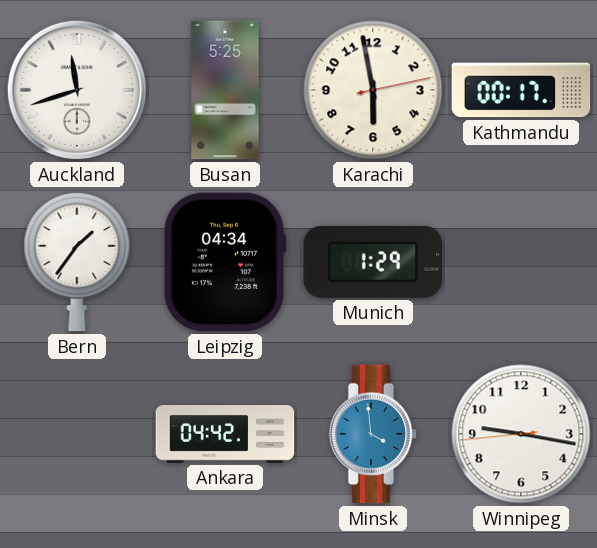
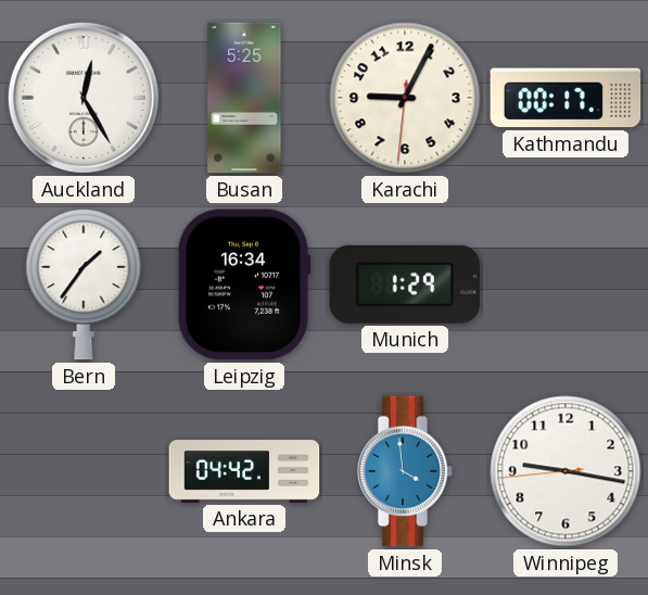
Auckland: 11:42 -> 12:25
Karachi: 5:58 -> 9:04
Leipzig: 04:34 -> 16:34
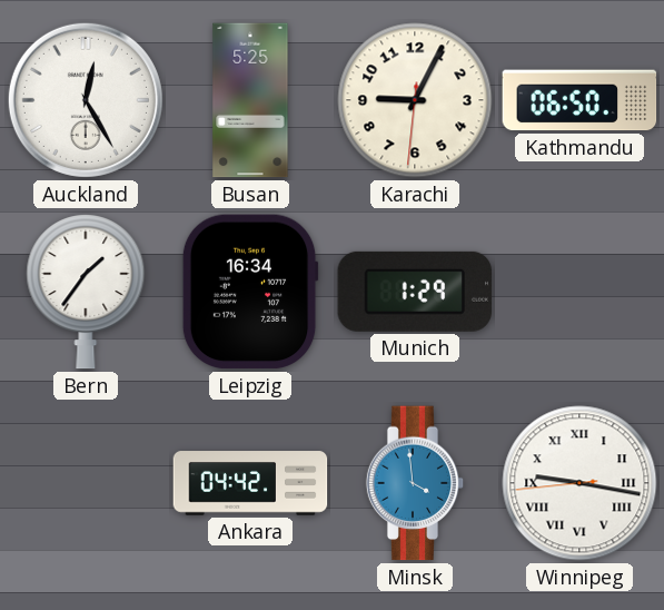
Kathmandu: 00:17 -> 06:50
Winnipeg numerals: Arabic -> Roman
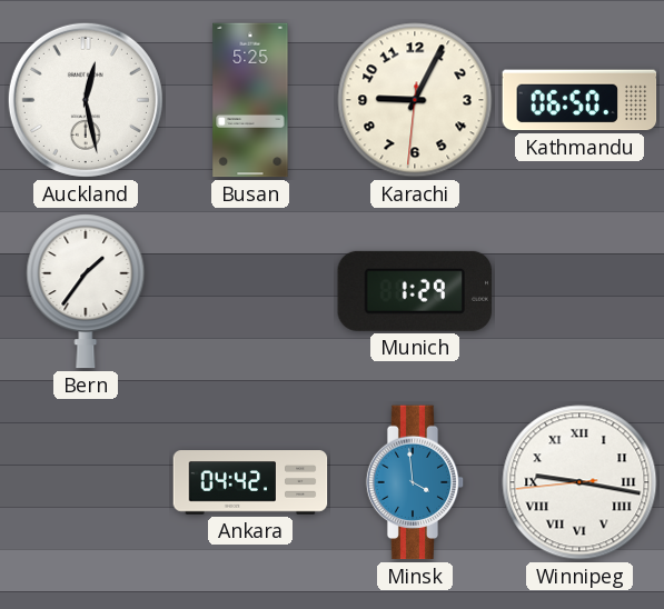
Auckland: 12:25 -> 12:28
Leipzig: 16:34 -> none
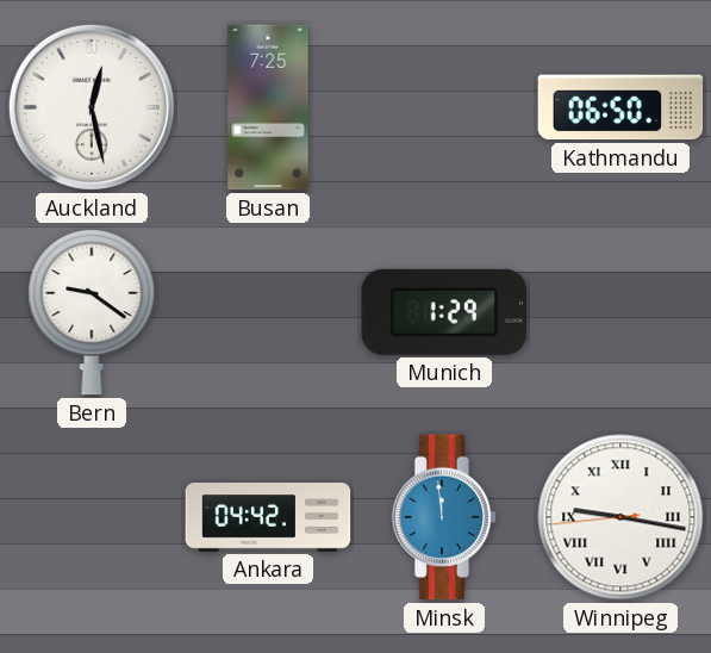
Busan: 5:25 -> 7:25
Karachi: 9:04 -> none
Bern: 1:36 -> 9:21
Minsk: 3:59 -> 11:59
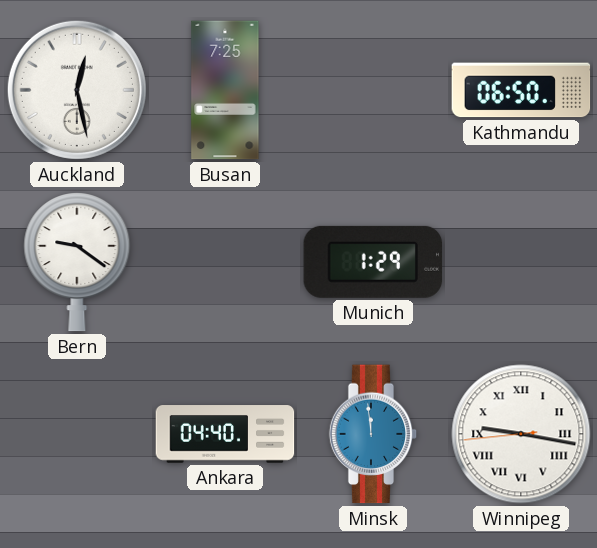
Ankara: 04:42 -> 04:40
